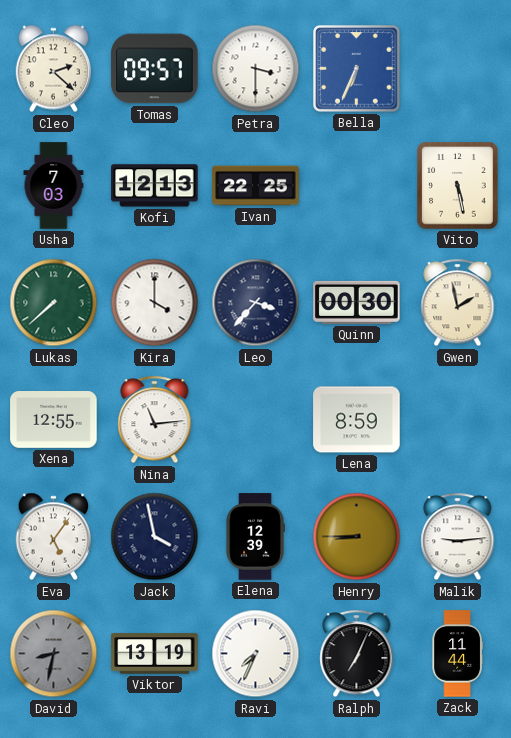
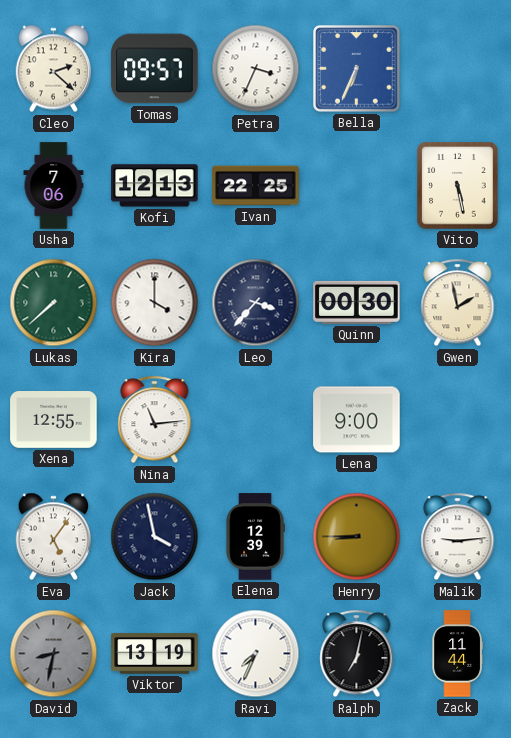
Petra: 3:30 -> 3:34
Usha: 7:03 -> 7:06
Lena: 8:59 -> 9:00
Ralph: 7:04 -> 7:02
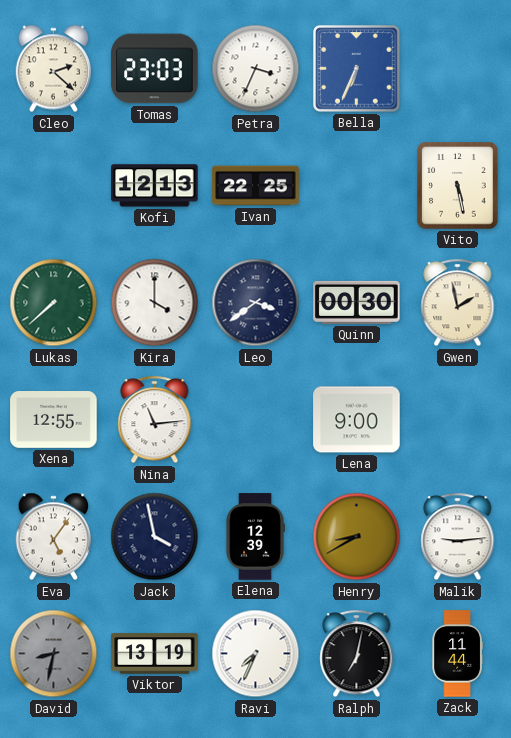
Tomas: 09:57 -> 23:03
Usha: 7:06 -> none
Leo: 3:37 -> 3:39
Henry: 8:45 -> 8:40
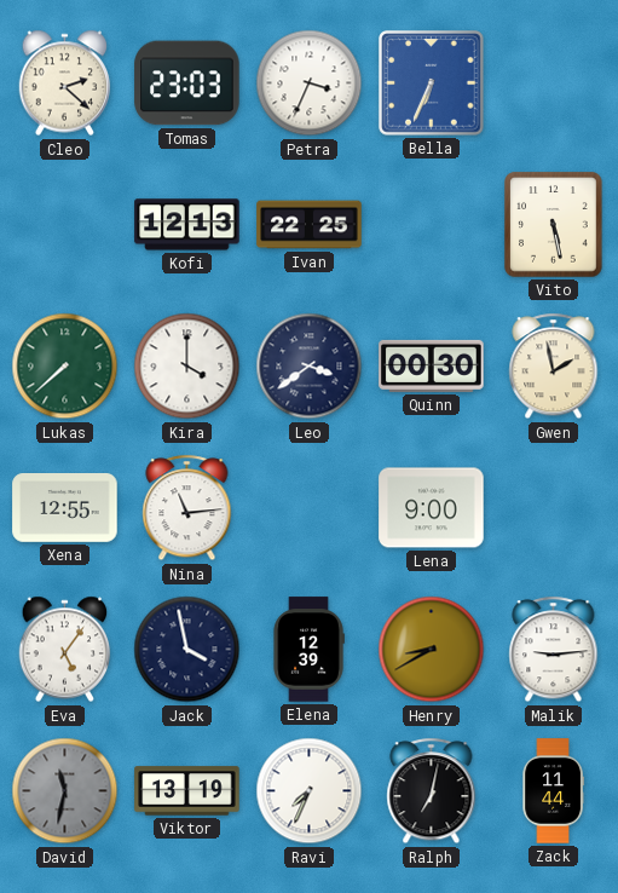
David: 8:32 -> 11:32
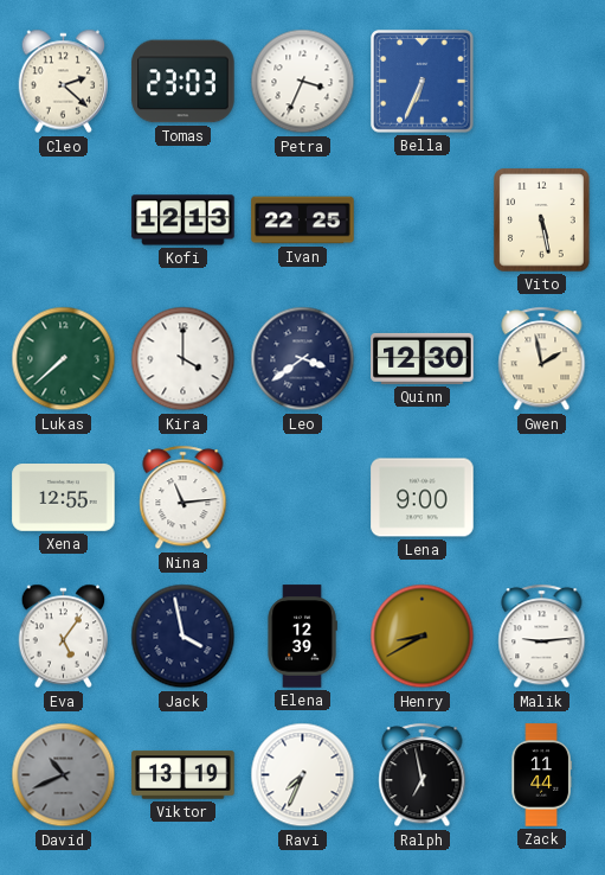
Quinn: 00:30 -> 12:30
David: 11:32 -> 10:41
Ralph: 7:02 -> 6:58
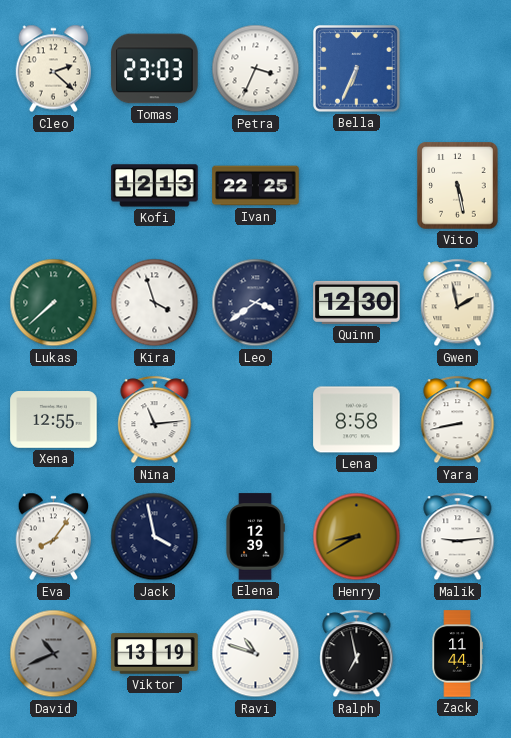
Kira: 4:00 -> 3:57
Lena: 9:00 -> 8:58
Yara: none -> 8:43
Eva: 5:06 -> 8:06
Ravi: 7:34 -> 10:48
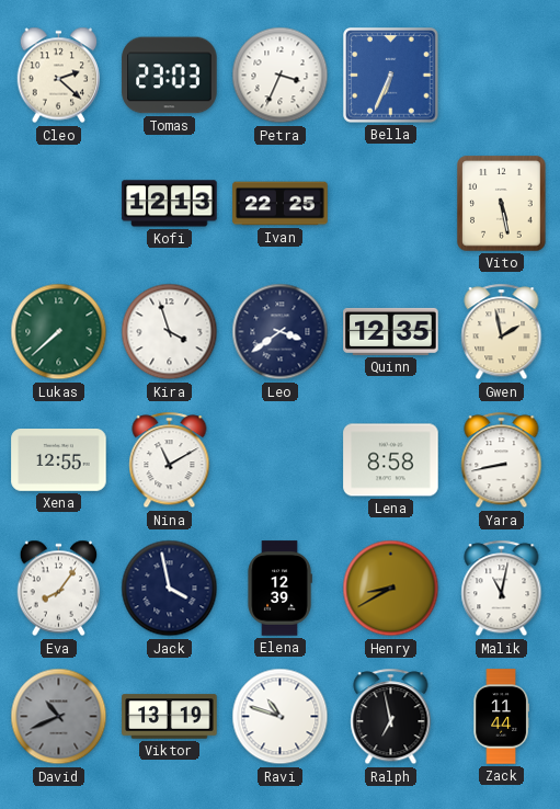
Quinn: 12:30 -> 12:35
Nina: 11:14 -> 11:10
Malik: 9:14 -> 11:02
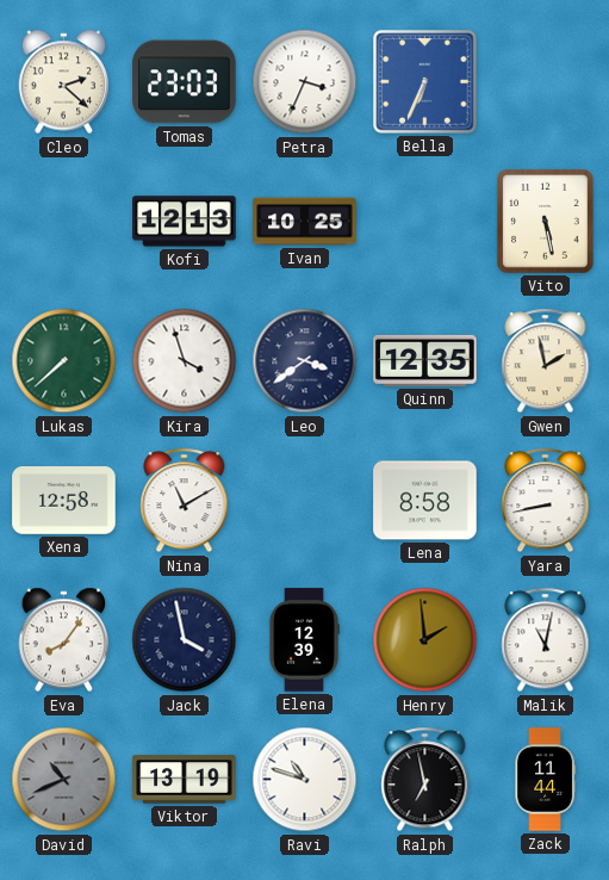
Ivan: 22:25 -> 10:25
Xena: 12:55 -> 12:58
Henry: 8:40 -> 1:59
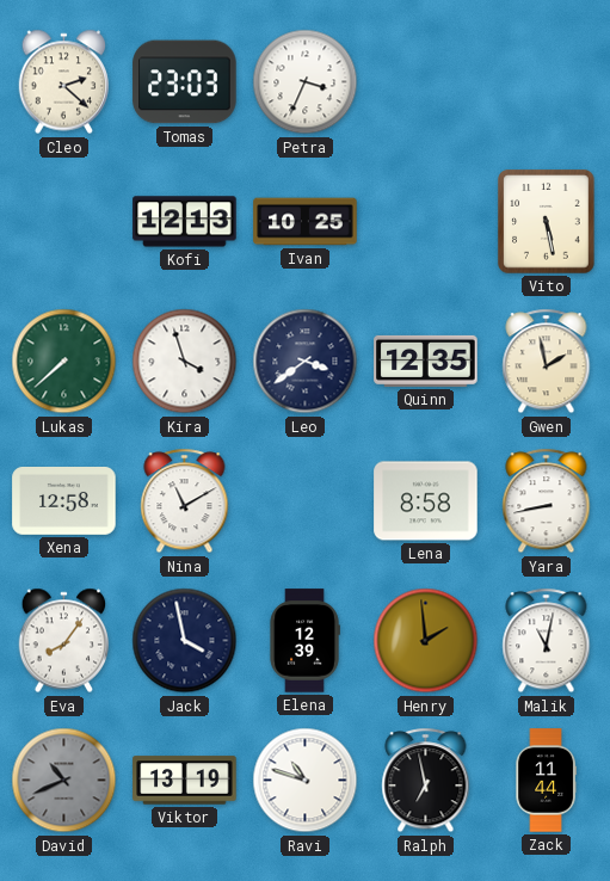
Bella: 6:34 -> none
